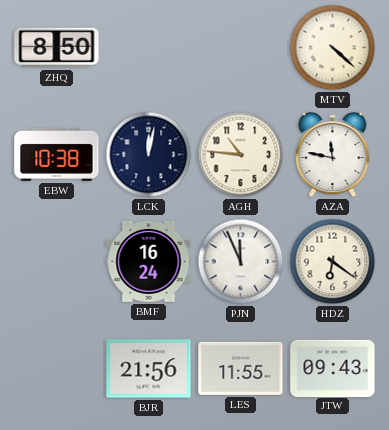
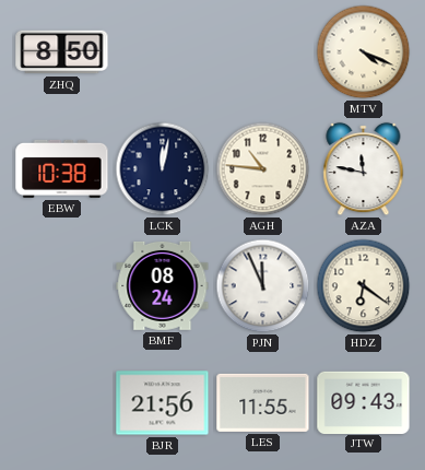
MTV: 4:22 -> 4:19
BMF: 16:24 -> 08:24
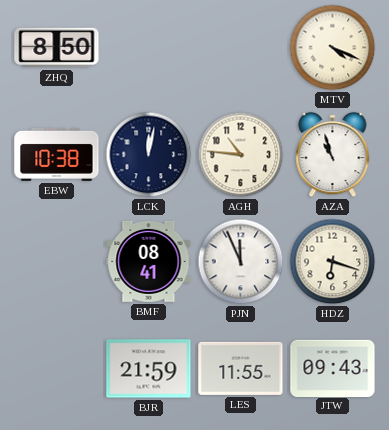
AZA: 11:47 -> 10:57
BMF: 08:24 -> 08:41
HDZ: 6:21 -> 6:18
BJR: 21:56 -> 21:59
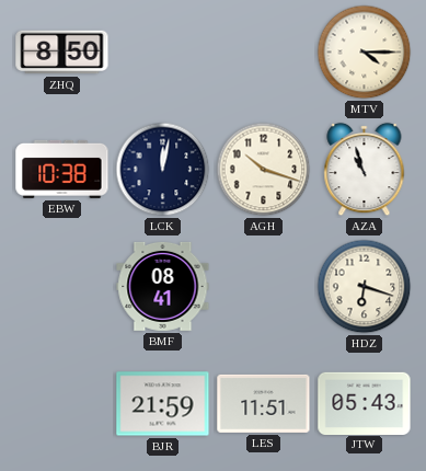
MTV: 4:19 -> 4:15
AGH: 10:46 -> 10:18
PJN: 11:56 -> none
LES: 11:55 -> 11:51
JTW: 09:43 -> 05:43
